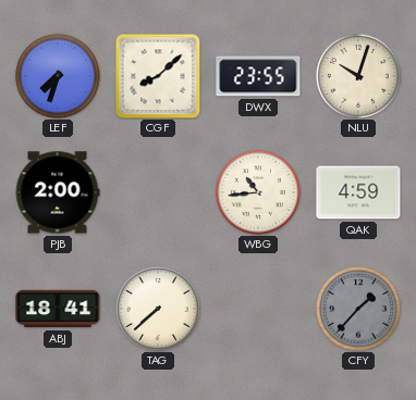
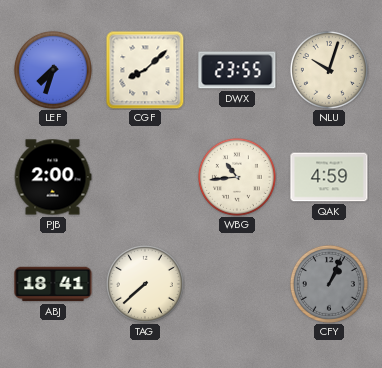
CFY: 1:37 -> 1:04
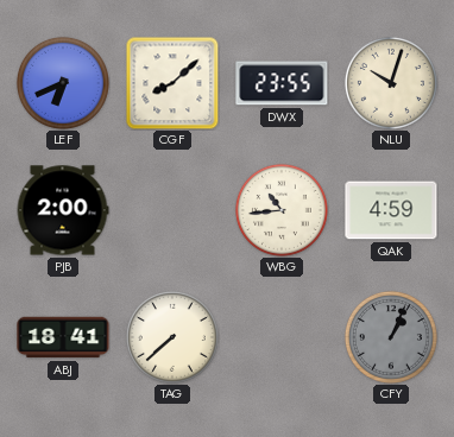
LEF: 7:33 -> 6:41
